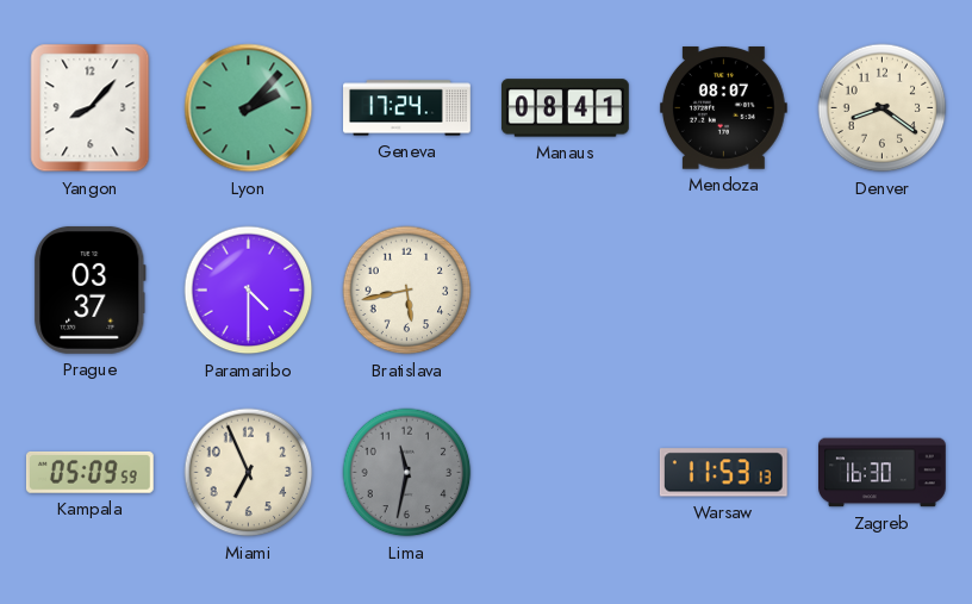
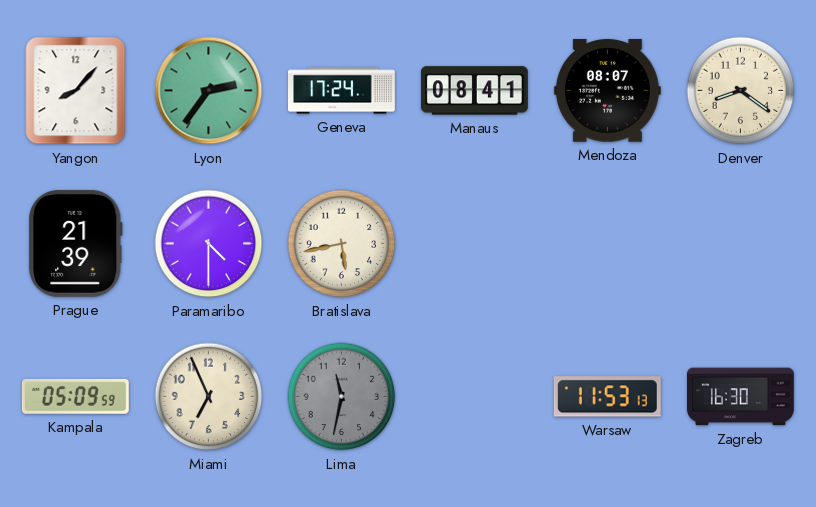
Lyon: 2:07 -> 2:36
Prague: 03:37 -> 21:39
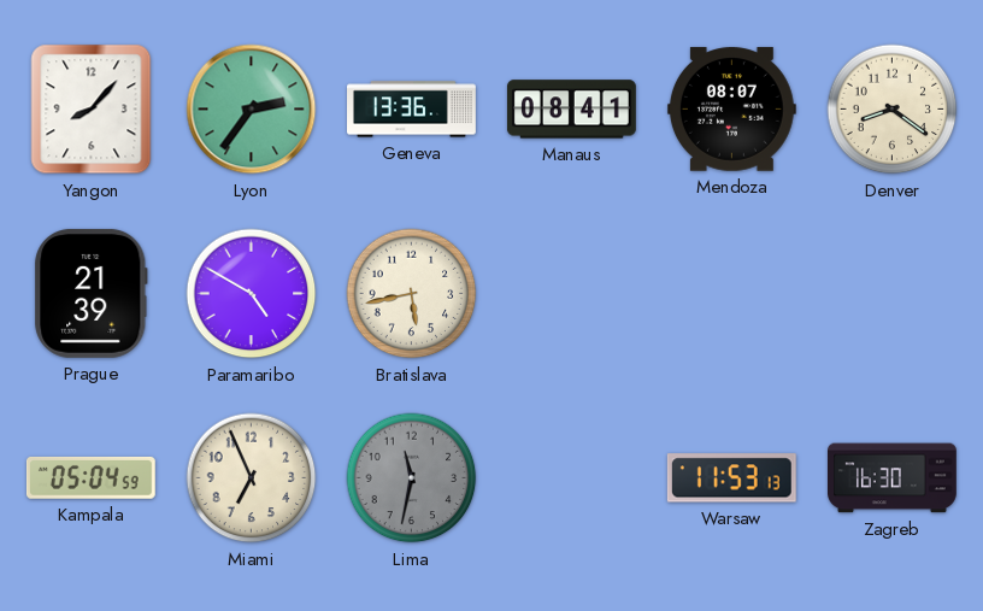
Geneva: 17:24 -> 13:36
Paramaribo: 4:30 -> 4:50
Kampala: 05:09 -> 05:04
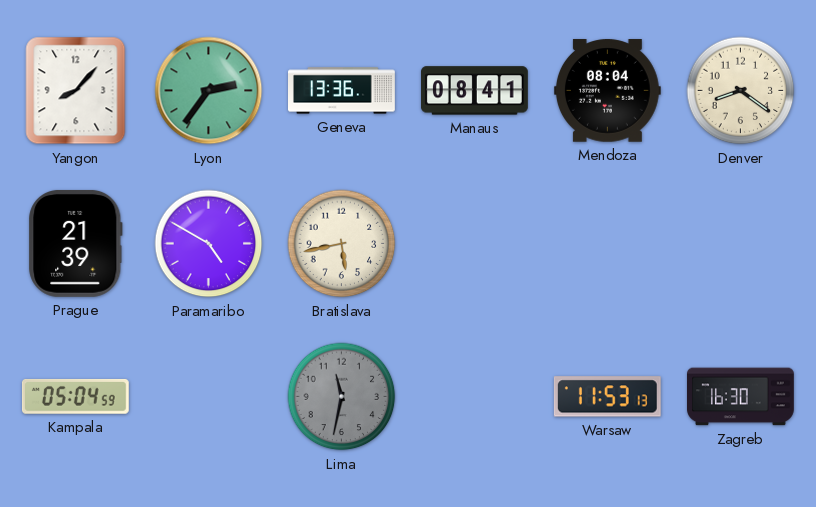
Mendoza: 08:07 -> 08:04
Miami: 6:56 -> none
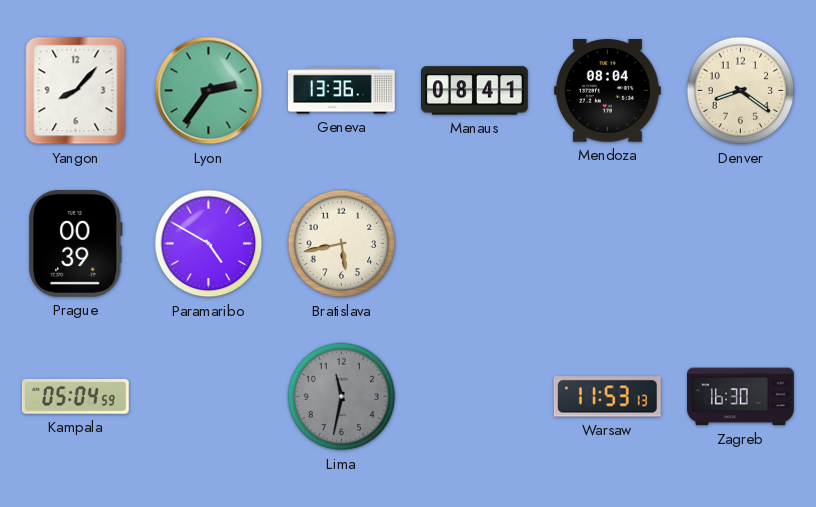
Prague: 21:39 -> 00:39
